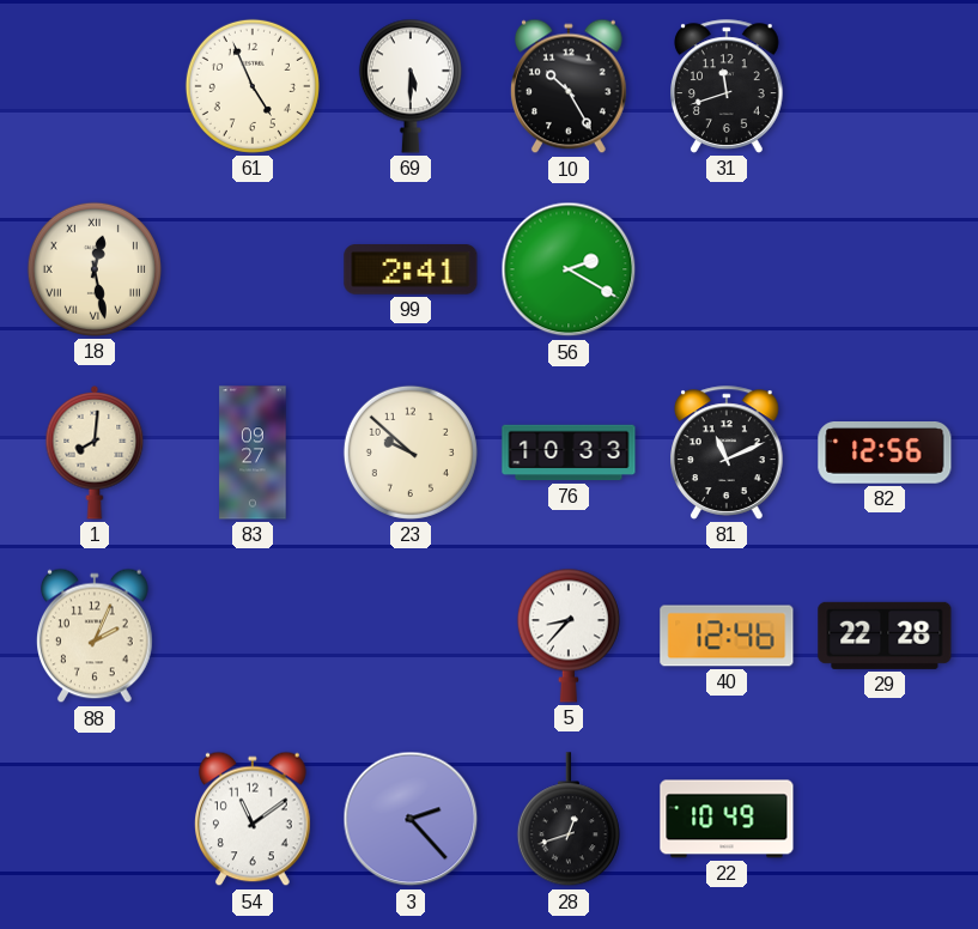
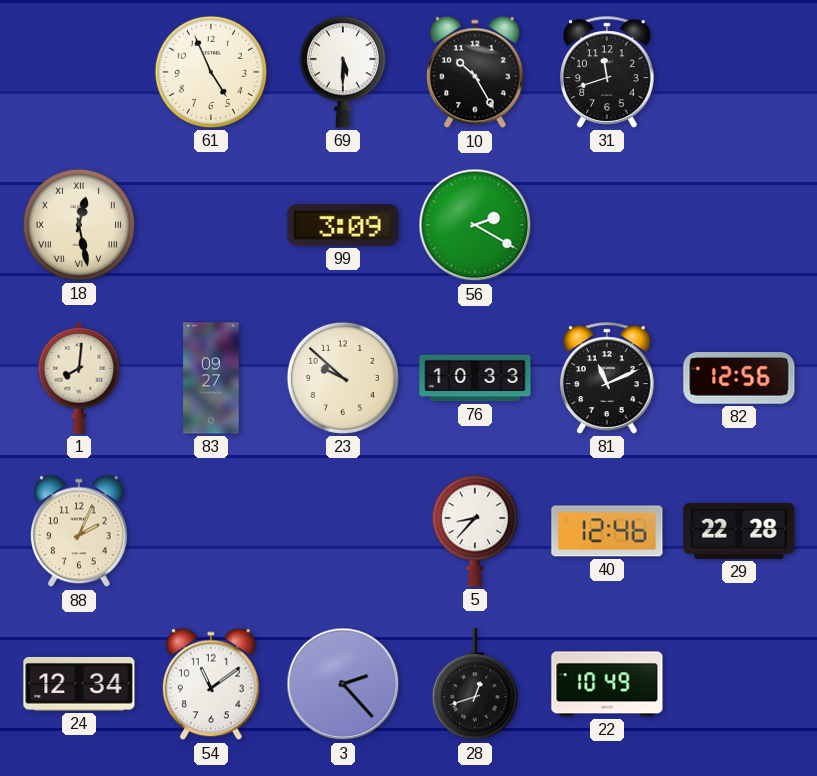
99: 2:41 -> 3:09
24: none -> 12:34
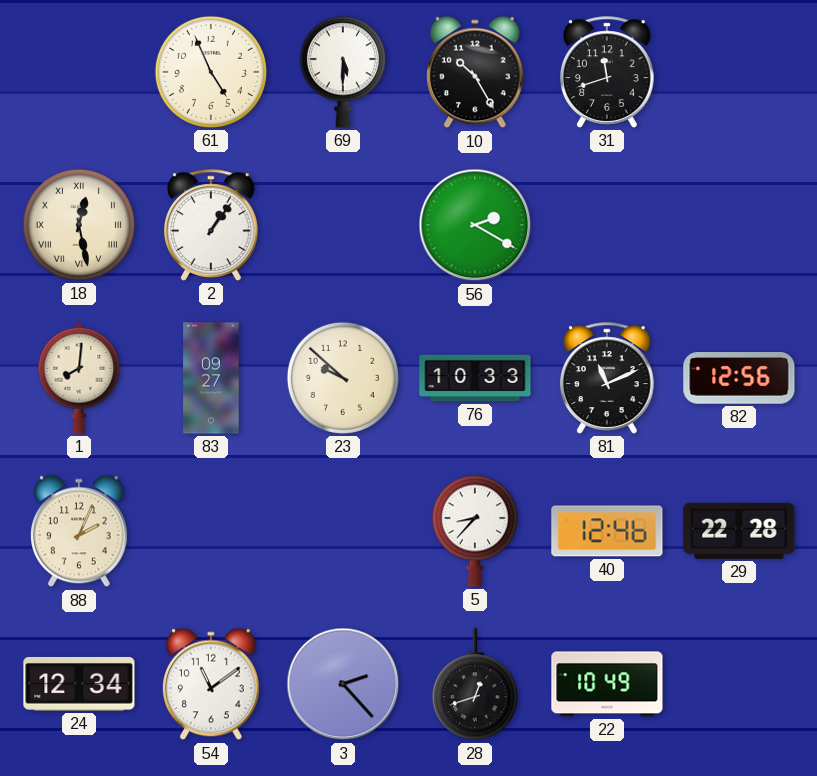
2: none -> 1:06
99: 3:09 -> none
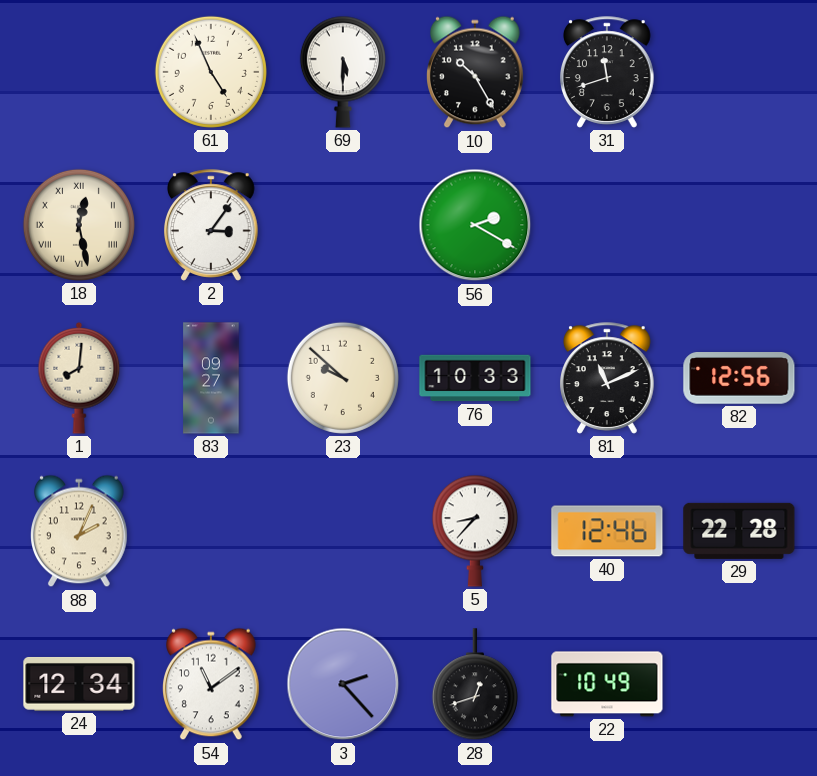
2: 1:06 -> 3:06
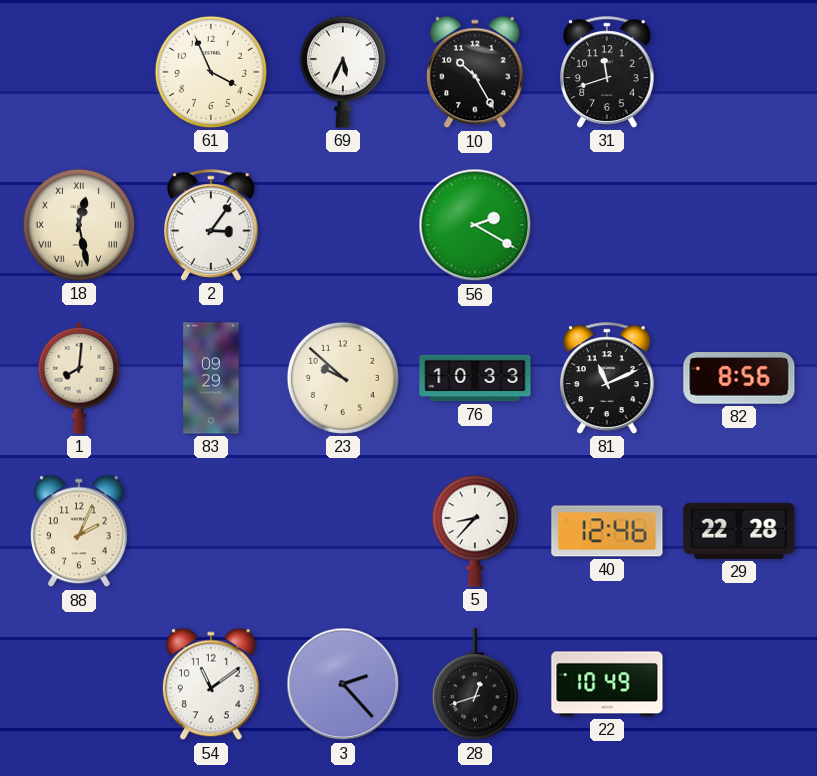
61: 4:56 -> 3:56
69: 5:30 -> 5:34
83: 09:27 -> 09:29
82: 12:56 -> 8:56
24: 12:34 -> none
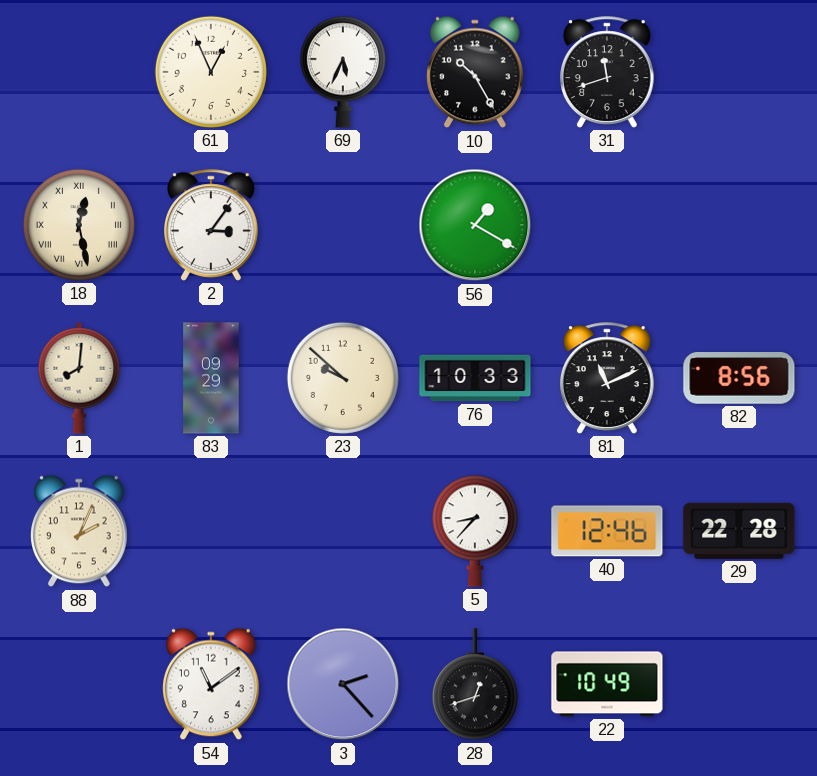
61: 3:56 -> 12:56
56: 2:20 -> 1:20
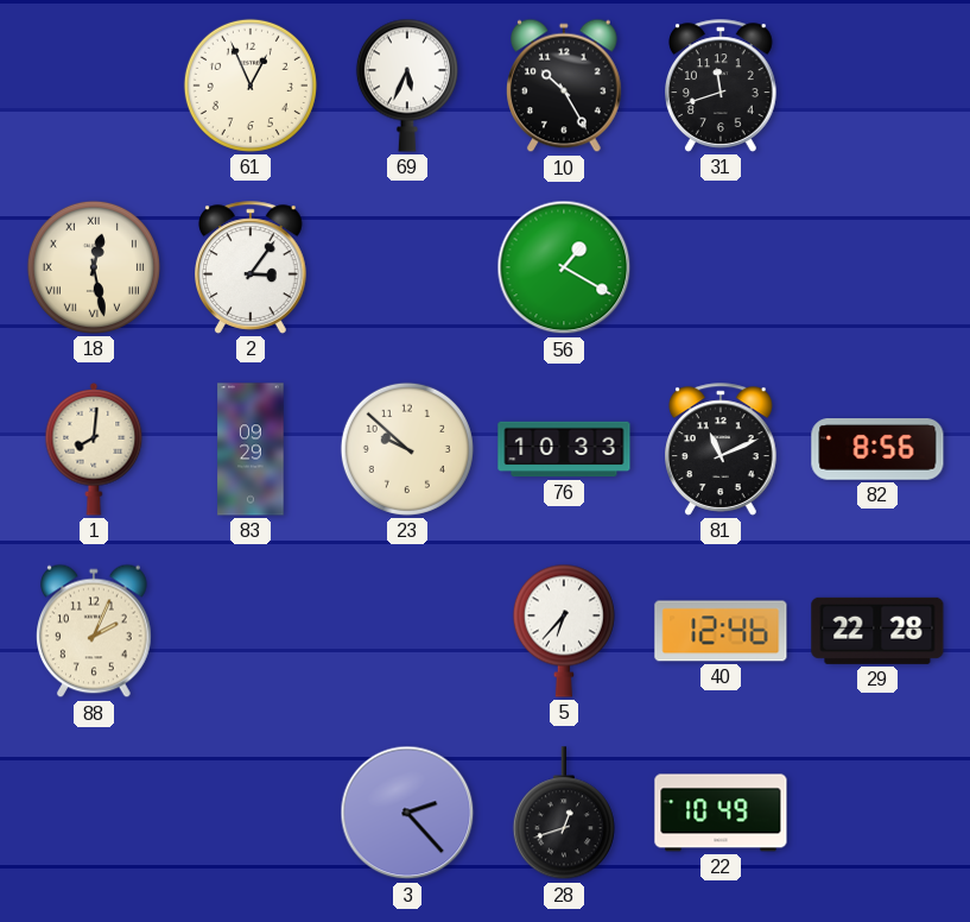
5: 8:37 -> 6:37
54: 11:09 -> none
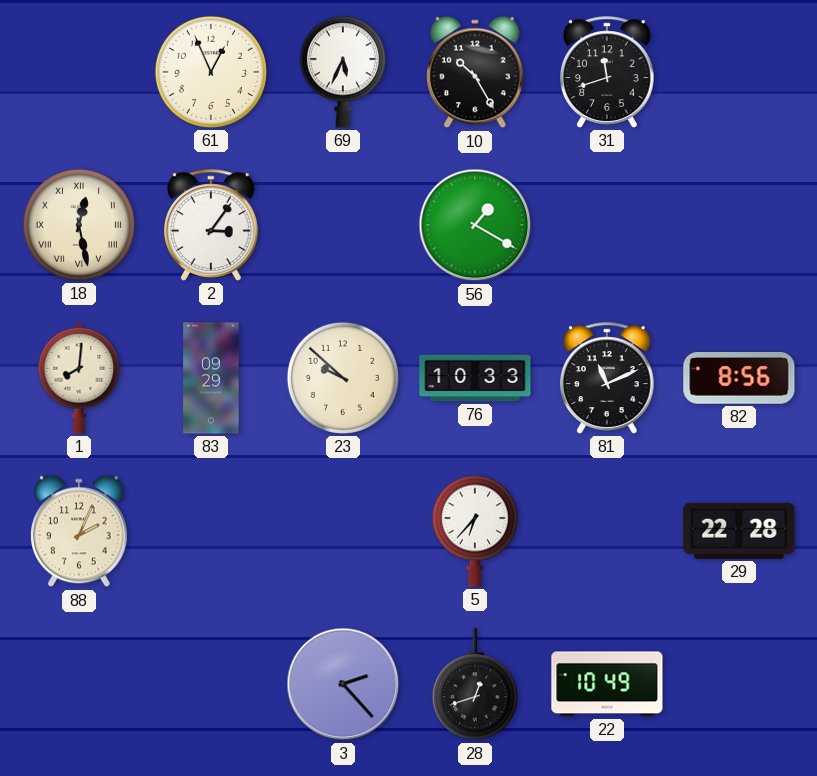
40: 12:46 -> none
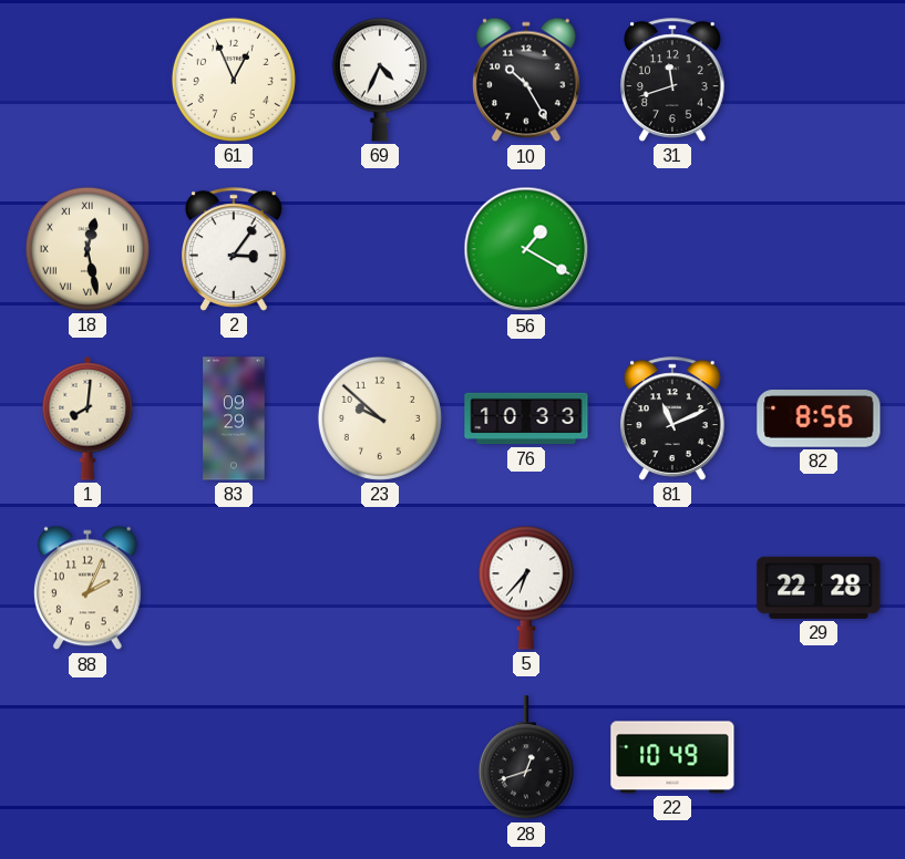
69: 5:34 -> 4:34
3: 2:23 -> none
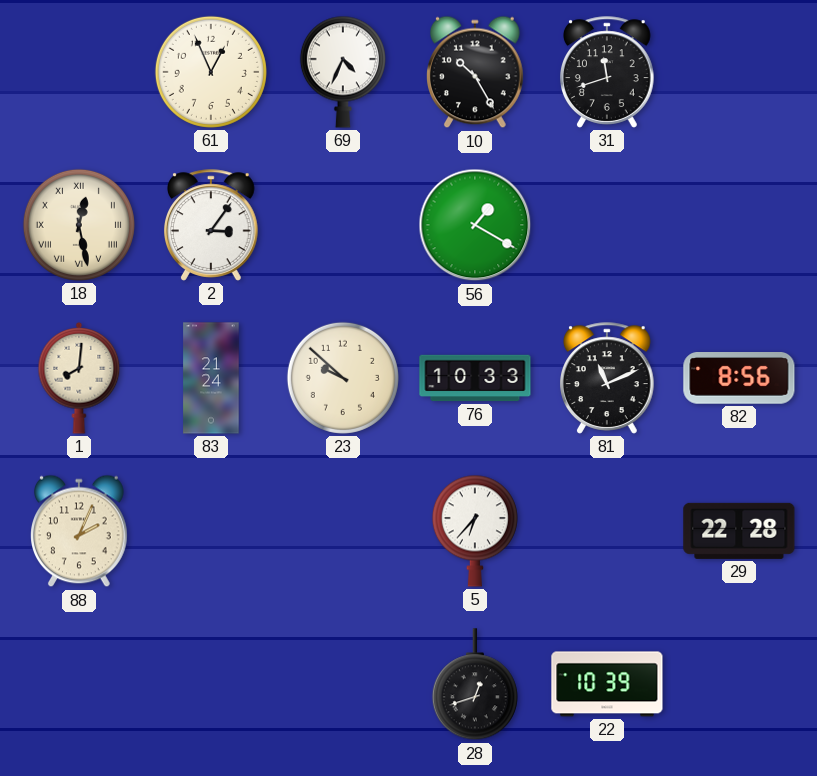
83: 09:29 -> 21:24
22: 10:49 -> 10:39
